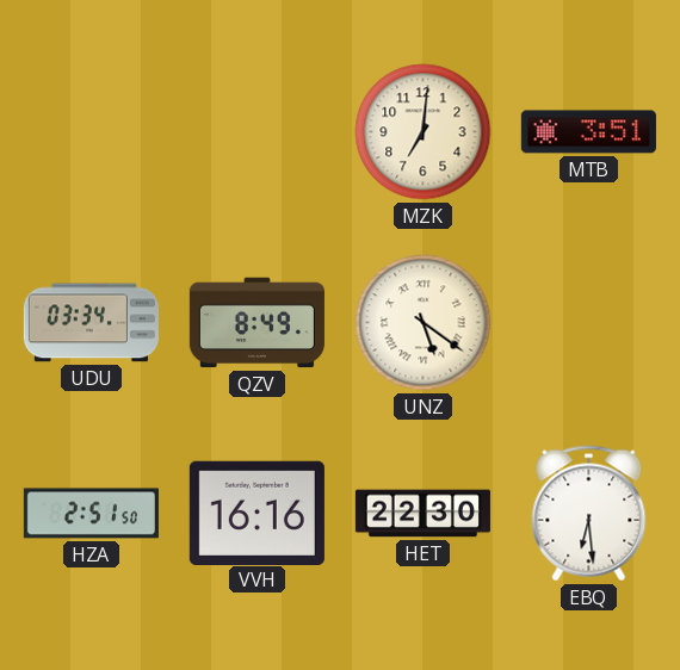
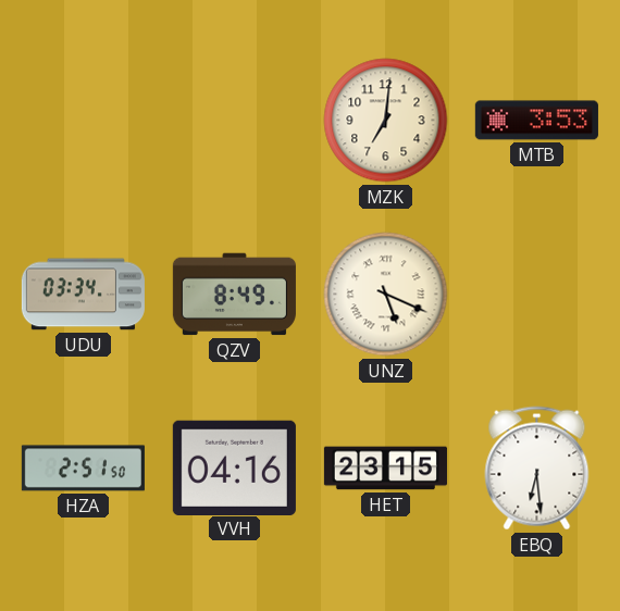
MTB: 3:51 -> 3:53
UNZ: 5:21 -> 5:19
VVH: 16:16 -> 04:16
HET: 22:30 -> 23:15
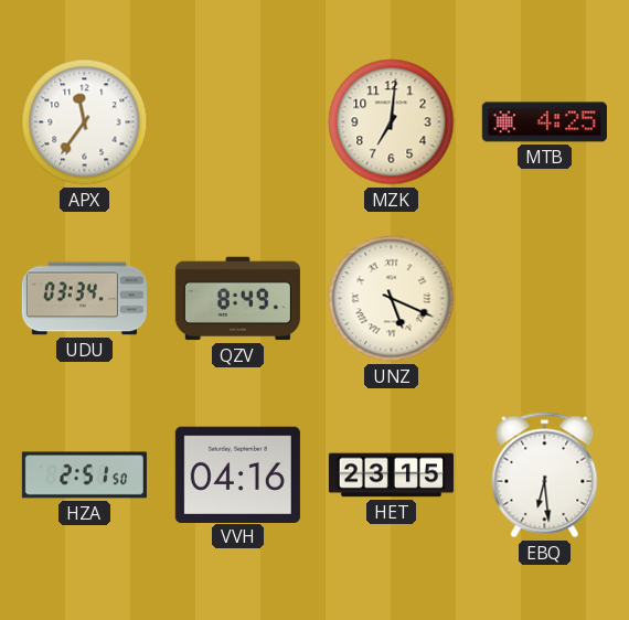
APX: none -> 11:36
MTB: 3:53 -> 4:25
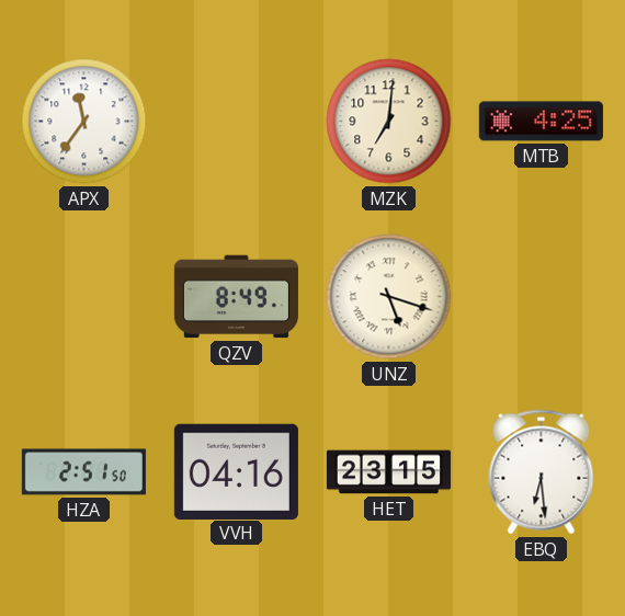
UDU: 03:34 -> none
UNZ: 5:19 -> 5:18
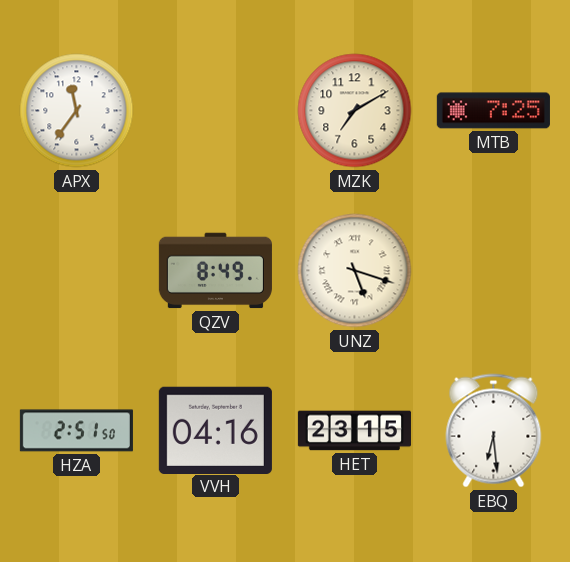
MZK: 7:01 -> 7:10
MTB: 4:25 -> 7:25
